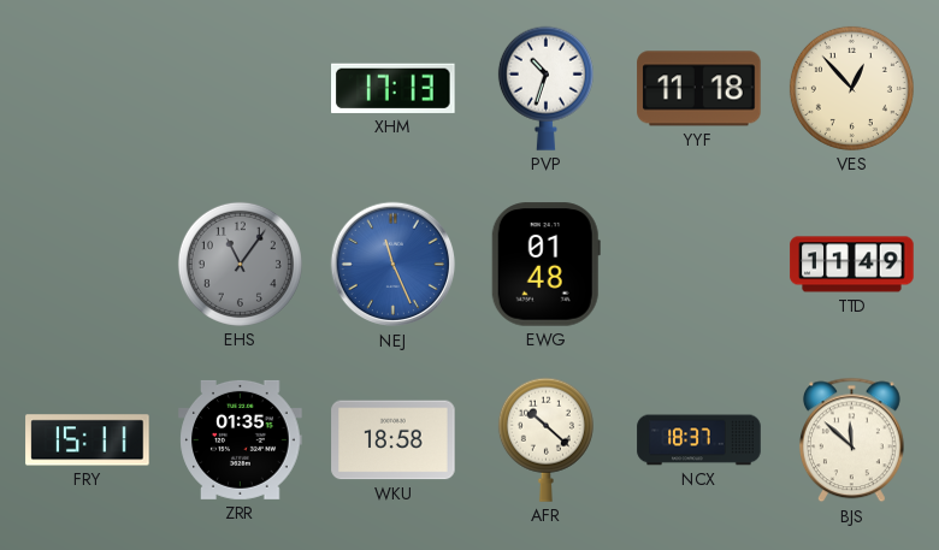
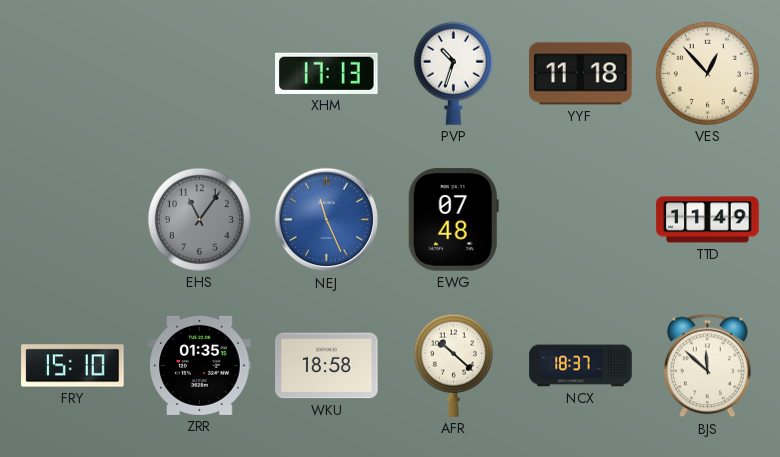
EWG: 01:48 -> 07:48
FRY: 15:11 -> 15:10
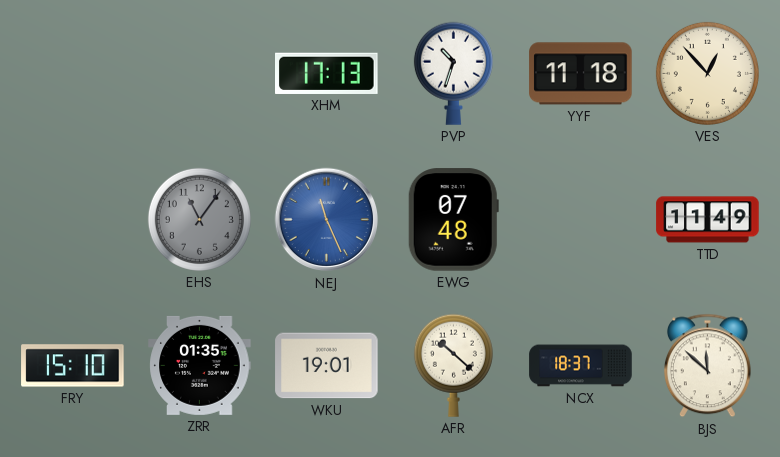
WKU: 18:58 -> 19:01
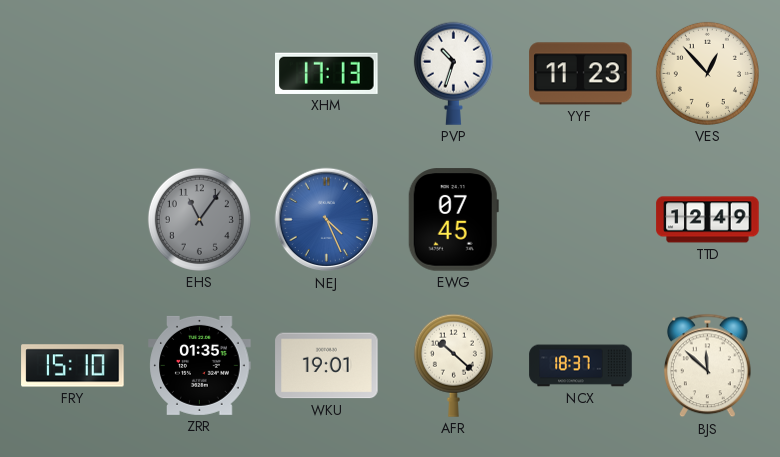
YYF: 11:18 -> 11:23
NEJ: 11:26 -> 4:26
EWG: 07:48 -> 07:45
TTD: 11:49 -> 12:49
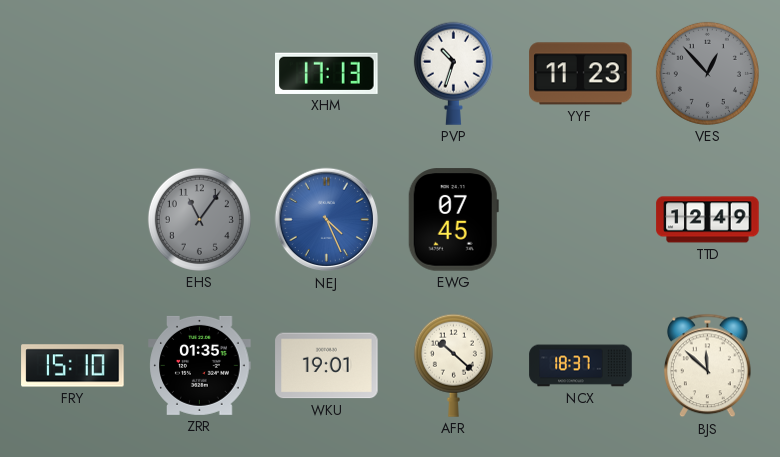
VES dial: cream -> grey
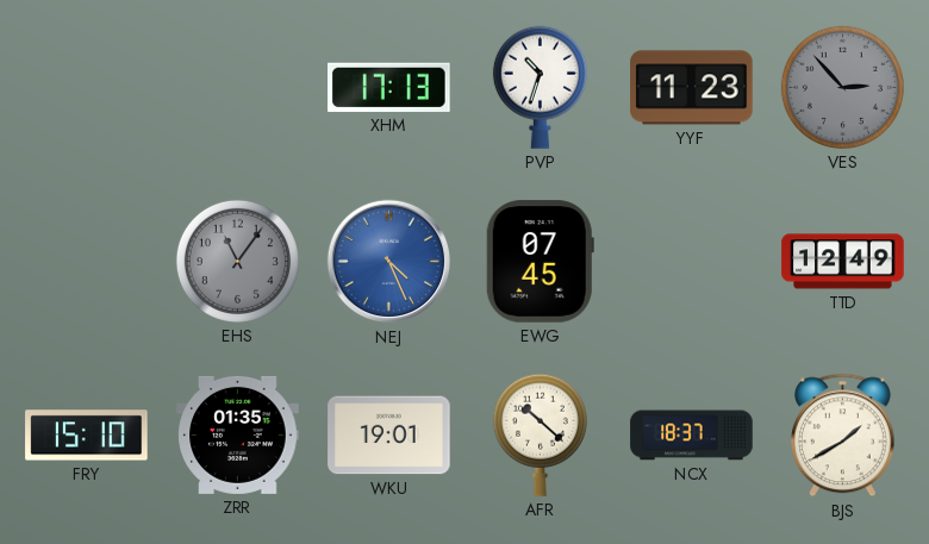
VES: 12:53 -> 2:53
BJS: 11:52 -> 1:40
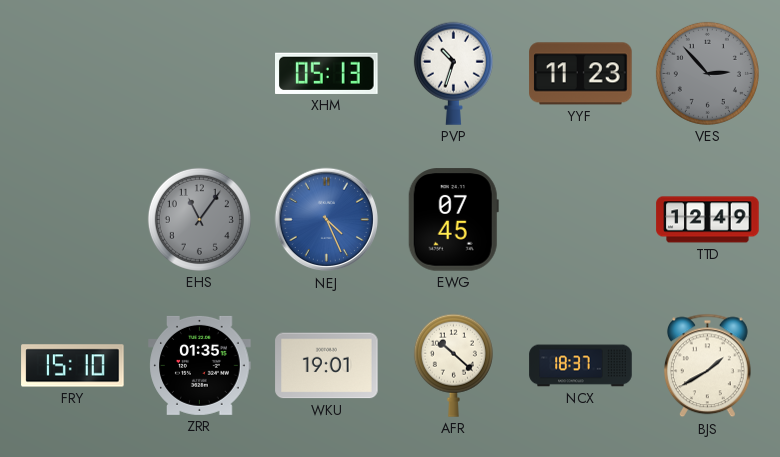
XHM: 17:13 -> 05:13
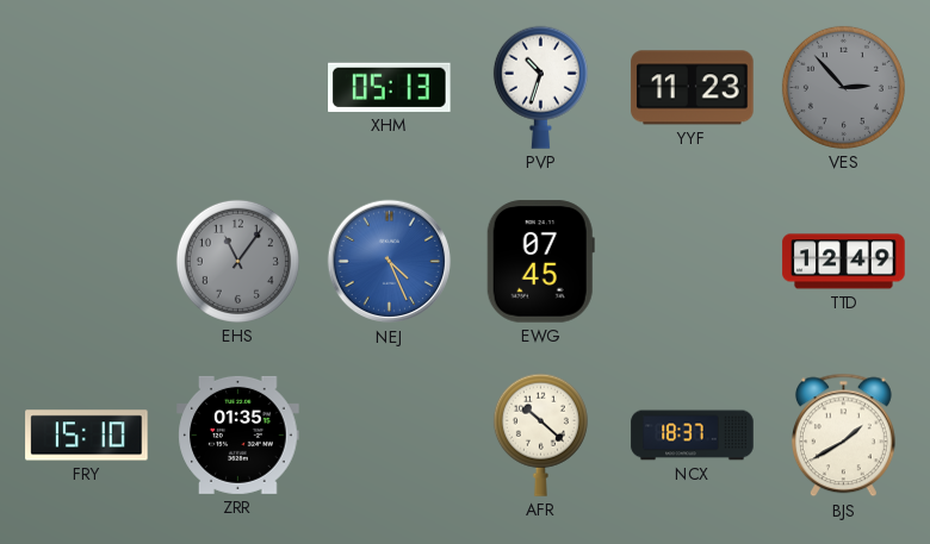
WKU: 19:01 -> none
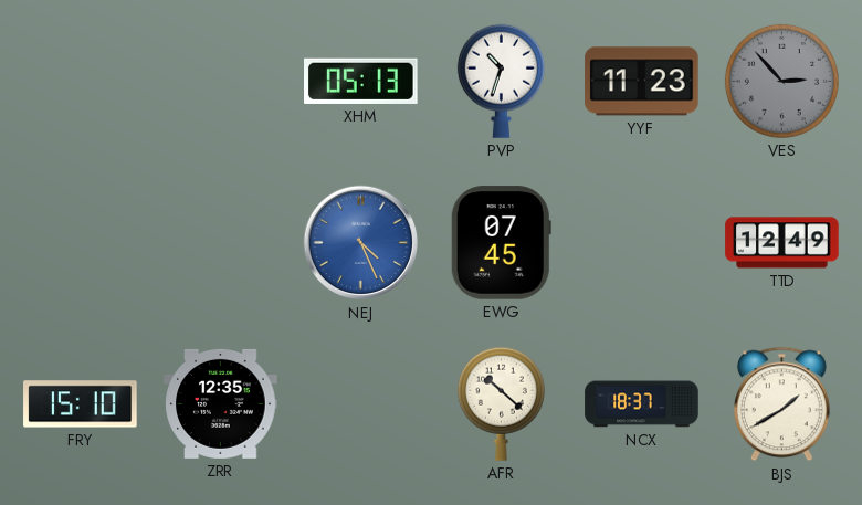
EHS: 11:06 -> none
ZRR: 01:35 -> 12:35
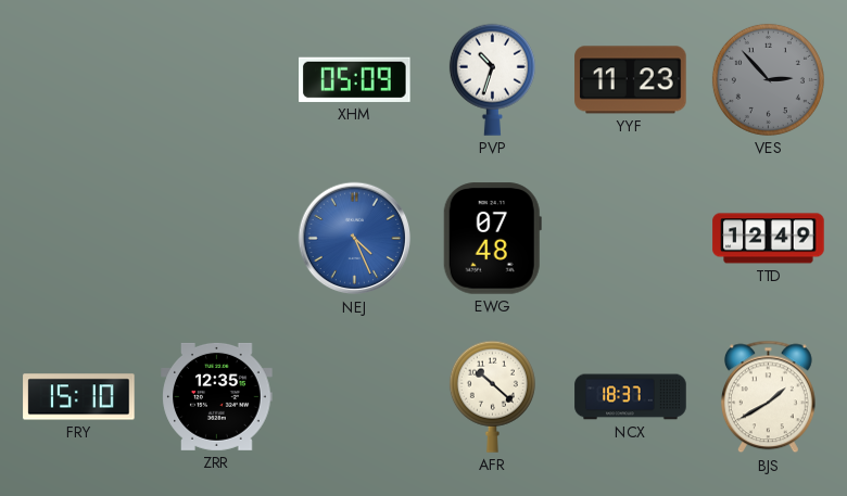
XHM: 05:13 -> 05:09
EWG: 07:45 -> 07:48
